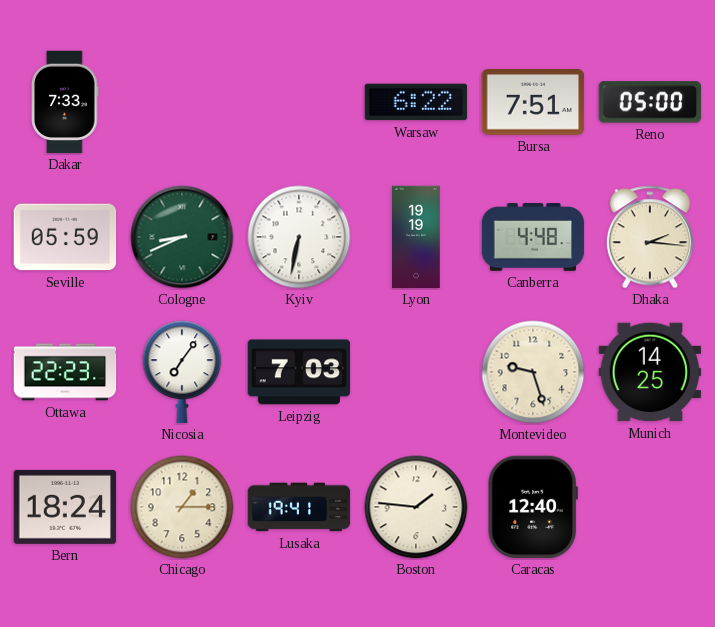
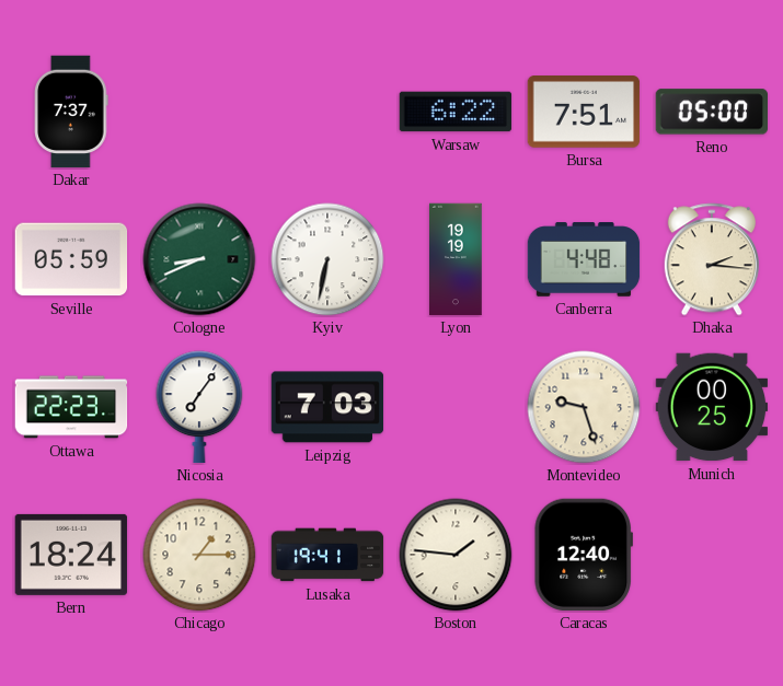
Dakar: 7:33 -> 7:37
Munich: 14:25 -> 00:25
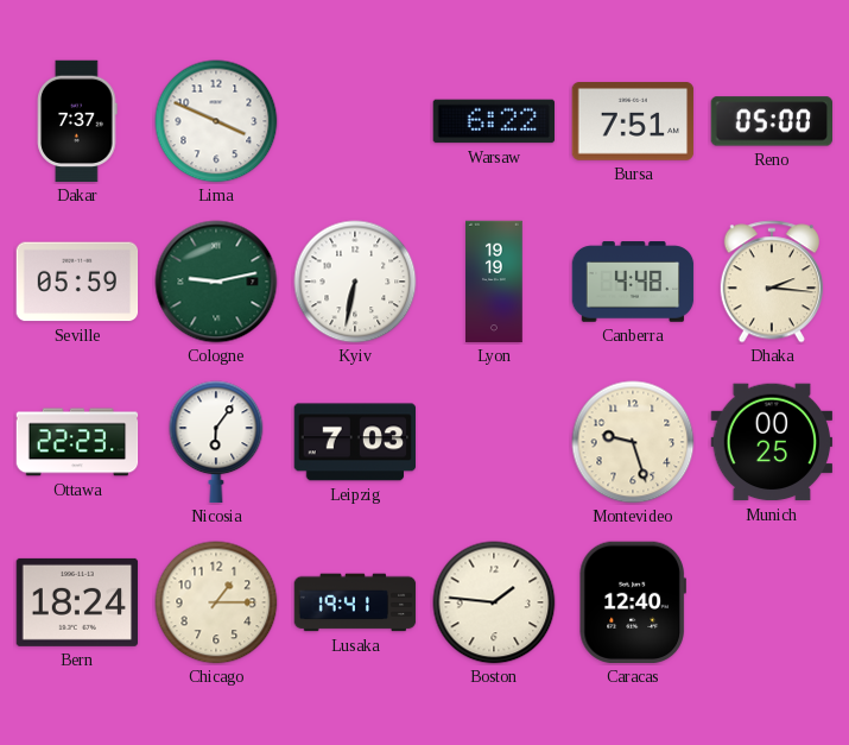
Lima: none -> 3:49
Cologne: 8:41 -> 9:13
Nicosia: 7:06 -> 6:06
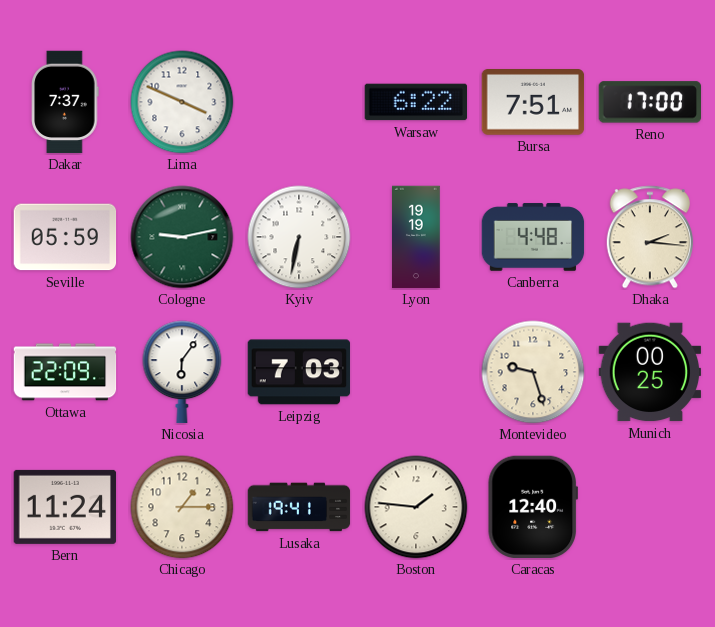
Reno: 05:00 -> 17:00
Ottawa: 22:23 -> 22:09
Bern: 18:24 -> 11:24
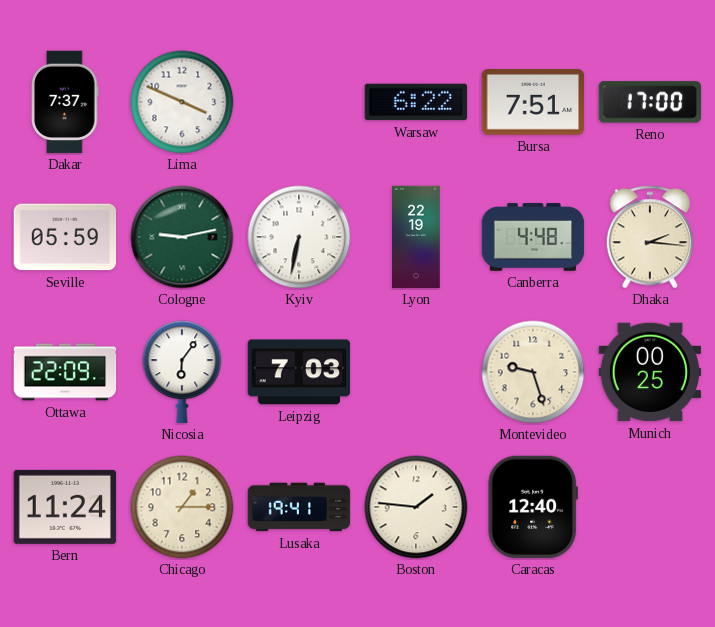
Lyon: 19:19 -> 22:19
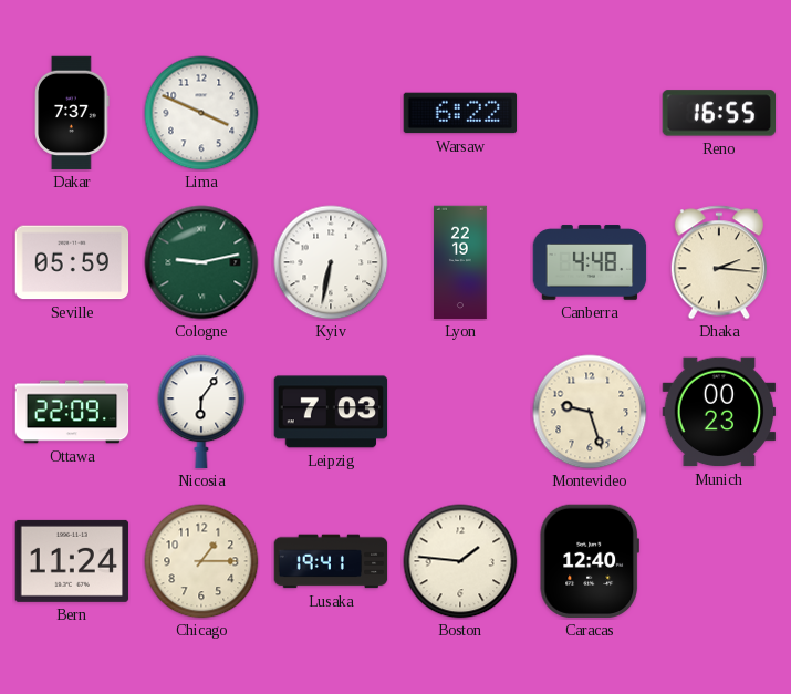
Bursa: 7:51 -> none
Reno: 17:00 -> 16:55
Munich: 00:25 -> 00:23
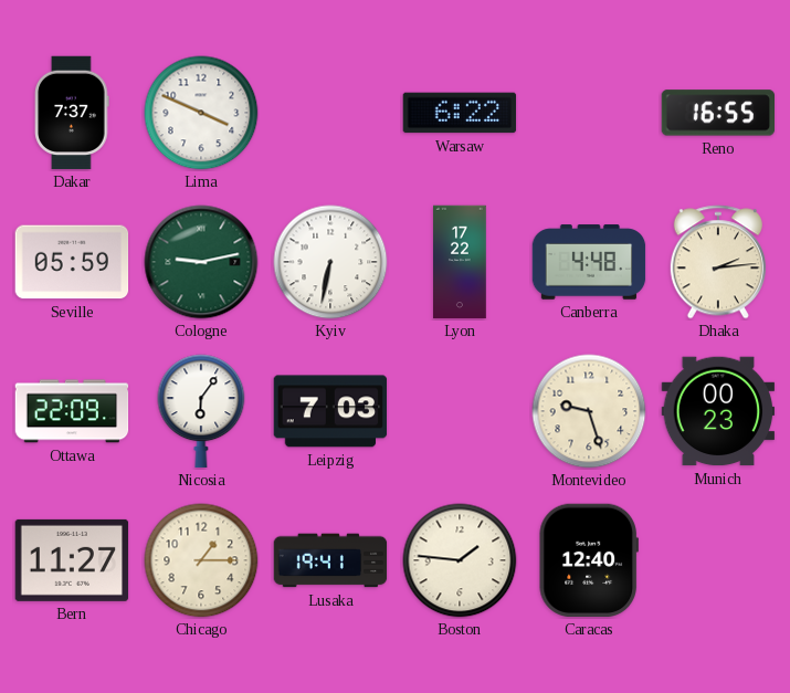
Lyon: 22:19 -> 17:22
Dhaka: 2:16 -> 2:14
Bern: 11:24 -> 11:27
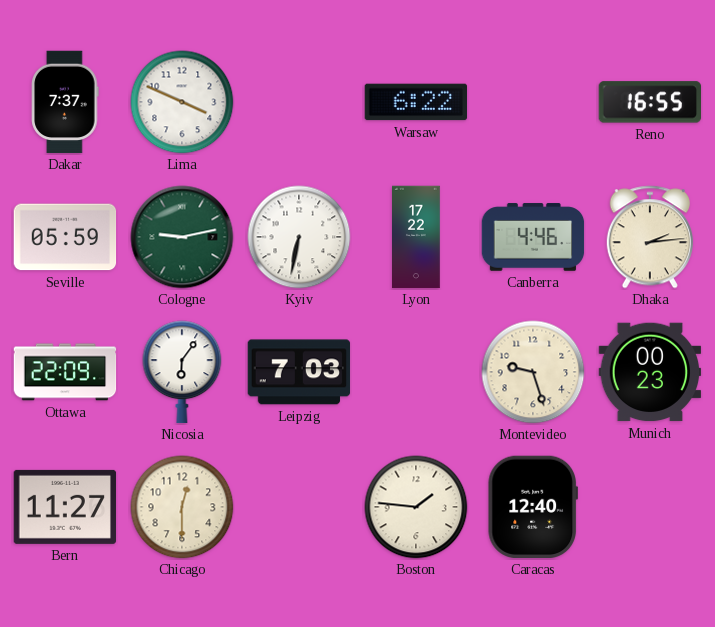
Canberra: 4:48 -> 4:46
Chicago: 1:15 -> 12:30
Lusaka: 19:41 -> none
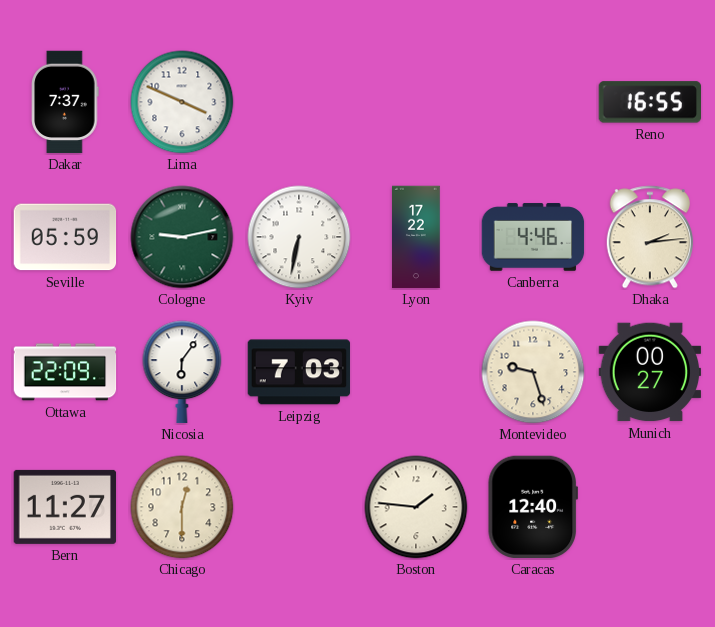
Warsaw: 6:22 -> none
Munich: 00:23 -> 00:27
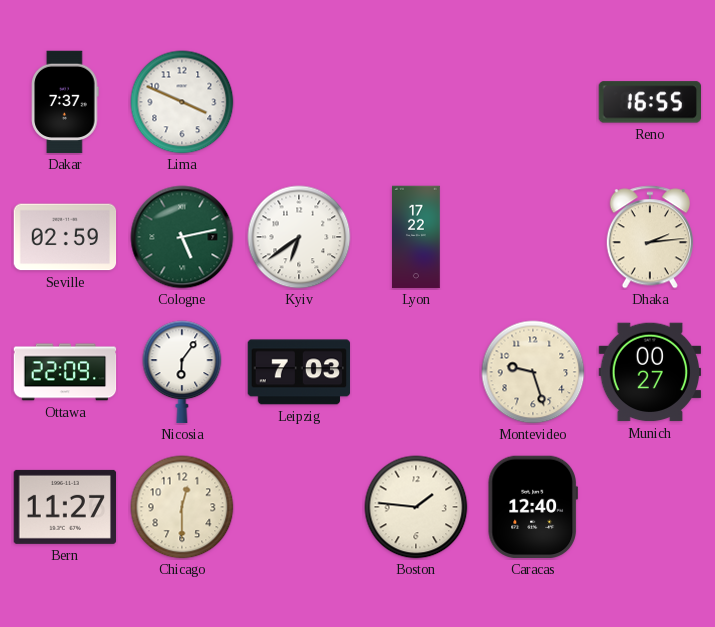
Seville: 05:59 -> 02:59
Cologne: 9:13 -> 5:13
Kyiv: 6:32 -> 6:39
Canberra: 4:46 -> none
